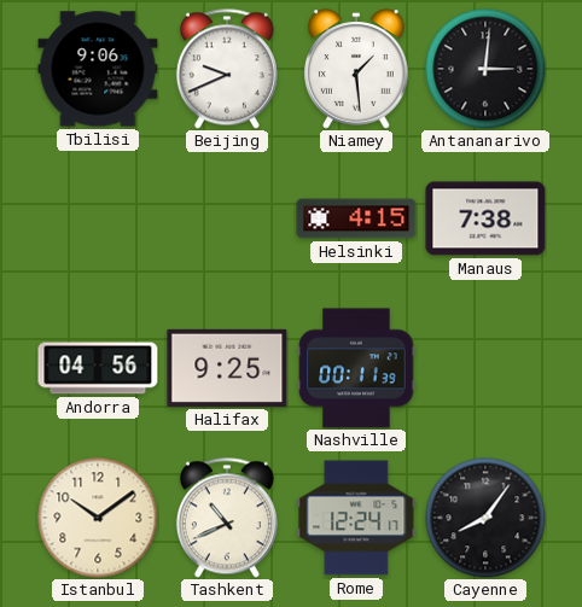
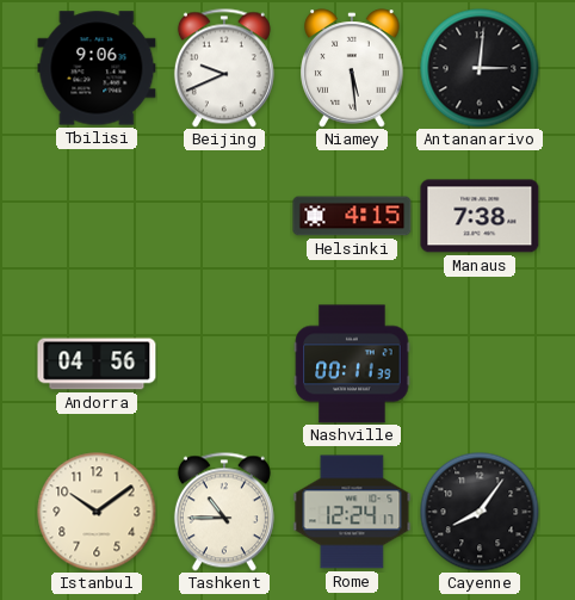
Niamey: 1:29 -> 5:29
Halifax: 9:25 -> none
Tashkent: 10:41 -> 10:45
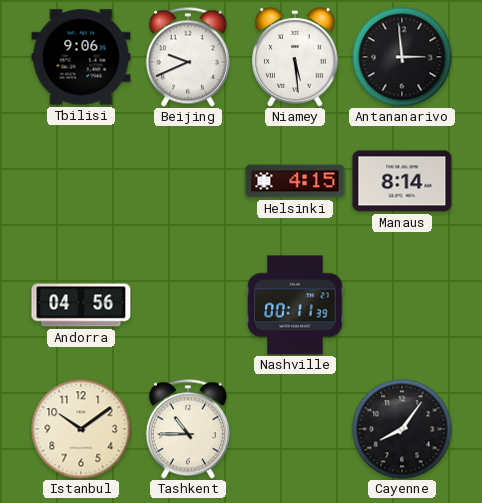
Antananarivo: 3:01 -> 2:59
Manaus: 7:38 -> 8:14
Rome: 12:24 -> none
